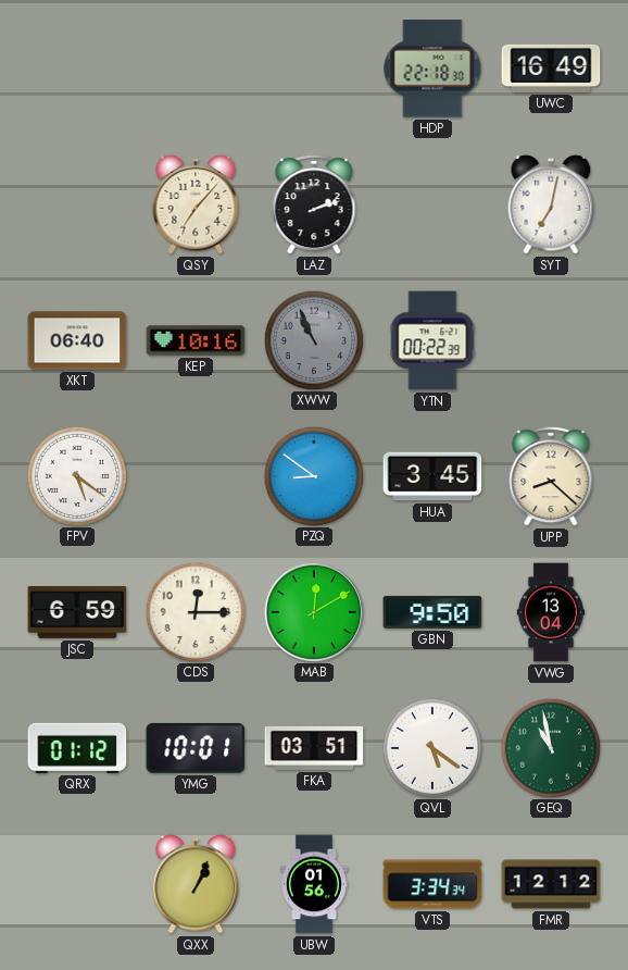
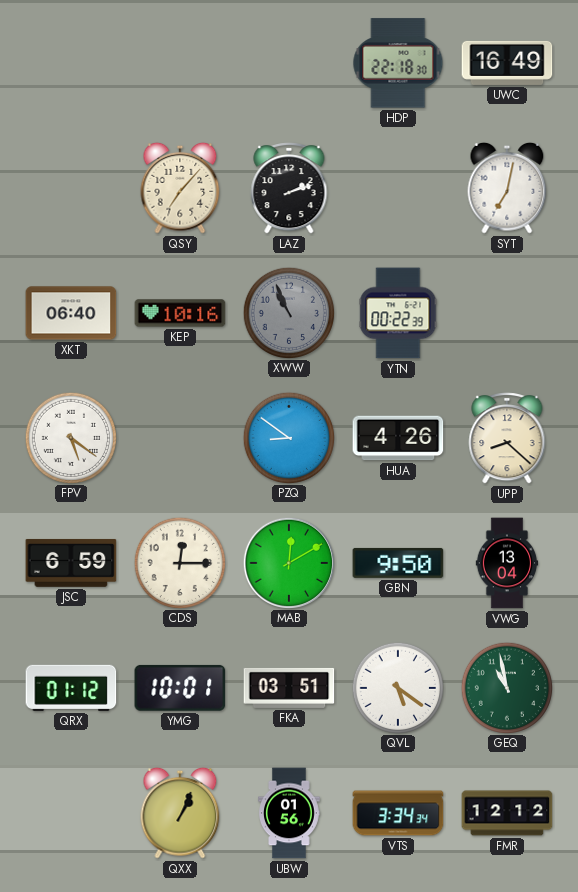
HUA: 3:45 -> 4:26
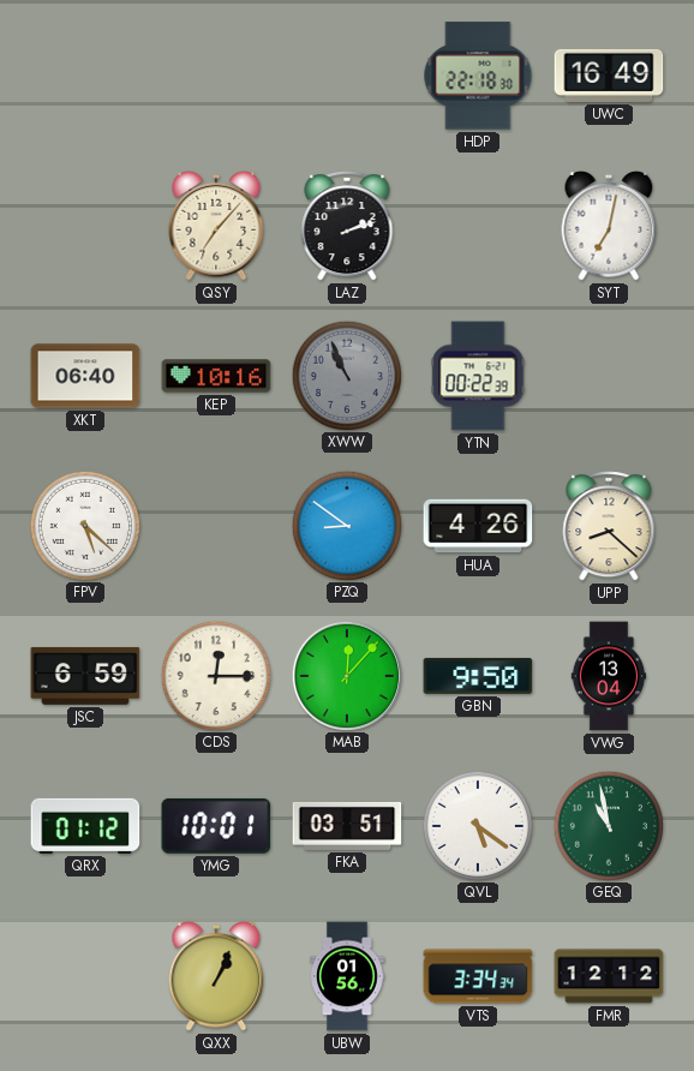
FPV: 5:21 -> 5:22
MAB: 12:10 -> 12:07
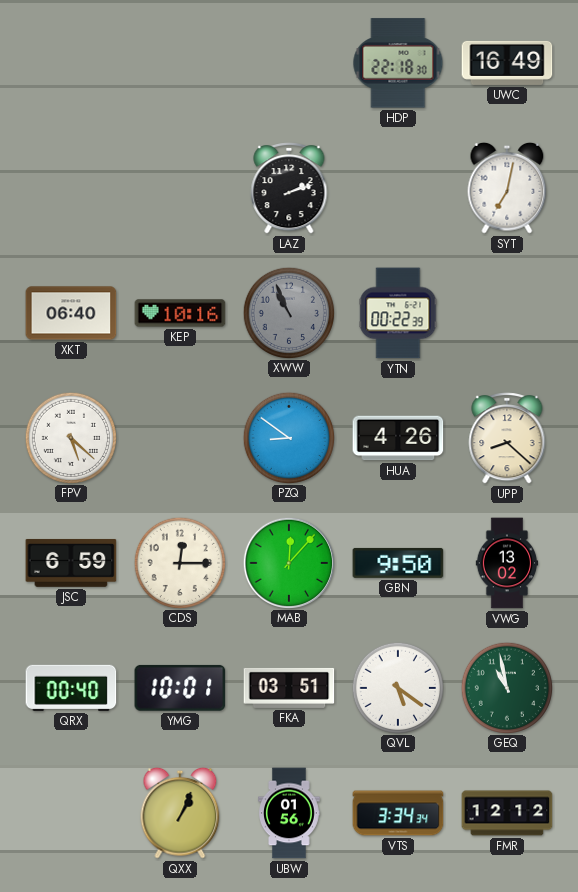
QSY: 7:07 -> none
VWG: 13:04 -> 13:02
QRX: 01:12 -> 00:40
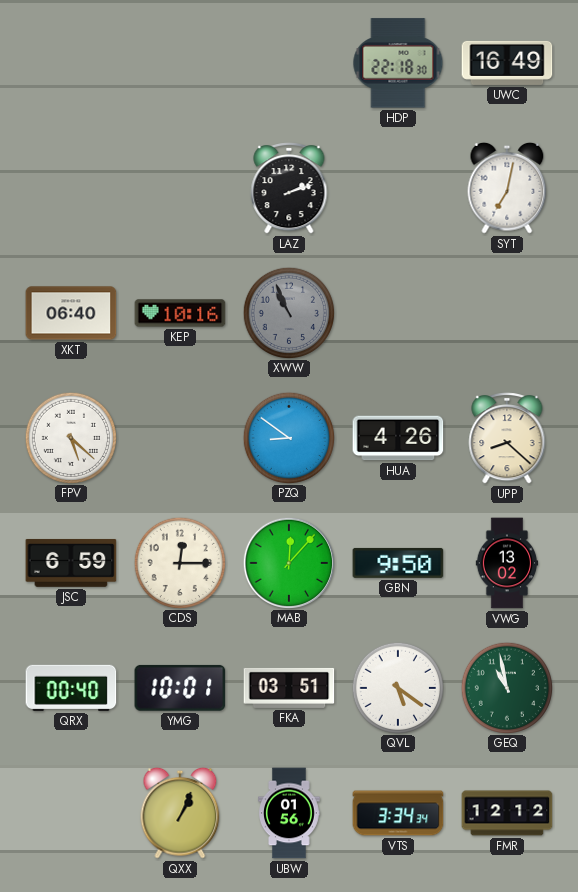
YTN: 00:22 -> none
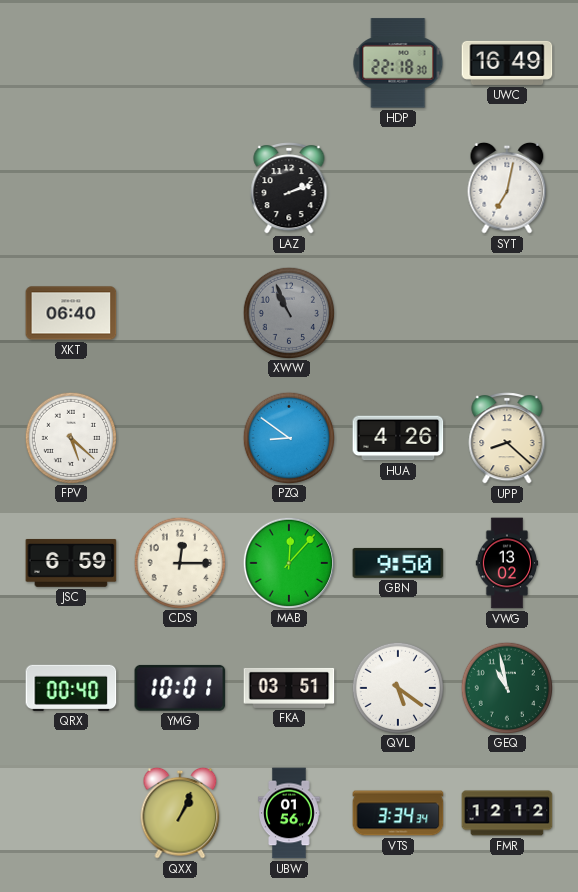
KEP: 10:16 -> none
